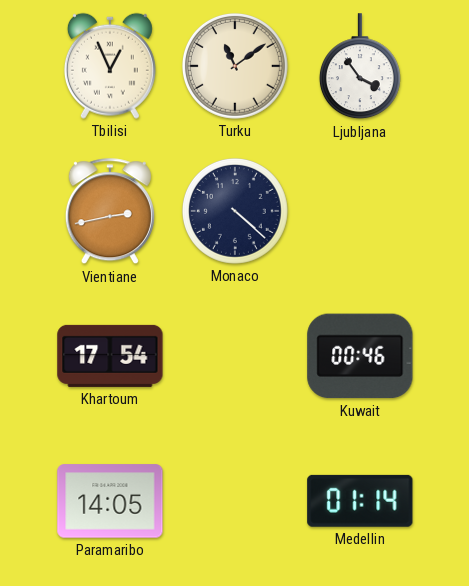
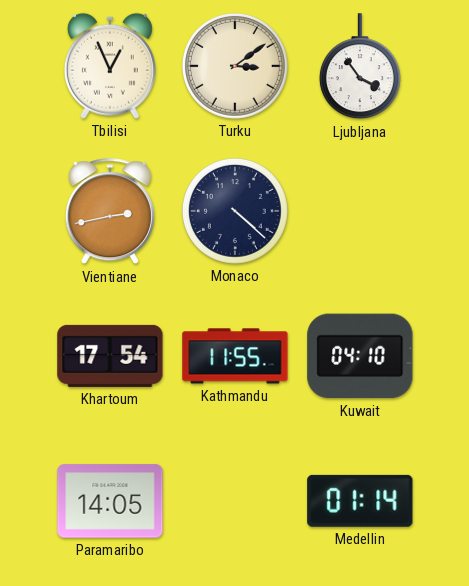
Turku: 11:09 -> 3:09
Kathmandu: none -> 11:55
Kuwait: 00:46 -> 04:10
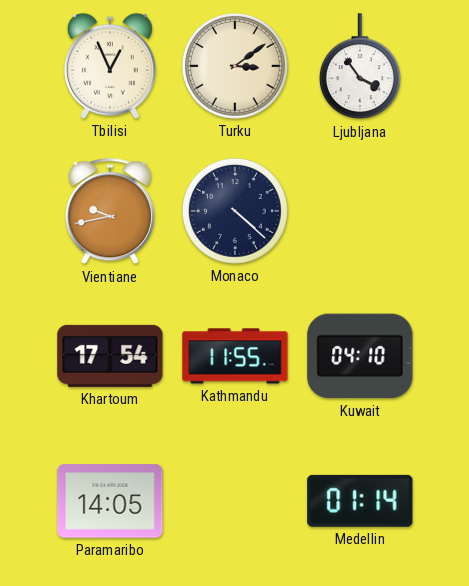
Vientiane: 2:43 -> 9:43
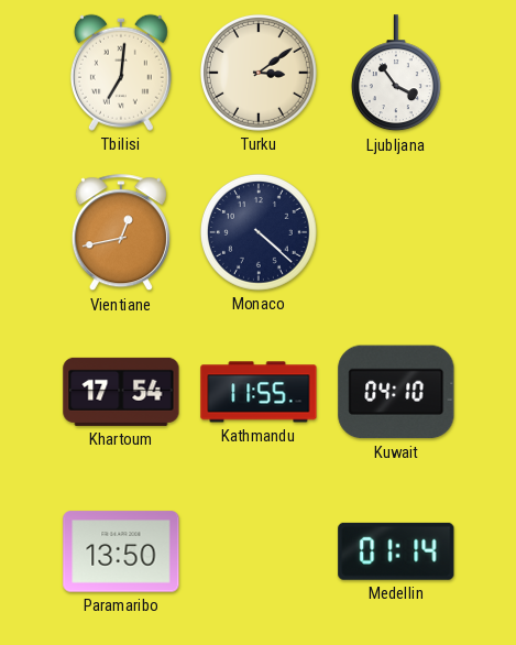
Tbilisi: 12:56 -> 7:01
Vientiane: 9:43 -> 12:43
Paramaribo: 14:05 -> 13:50
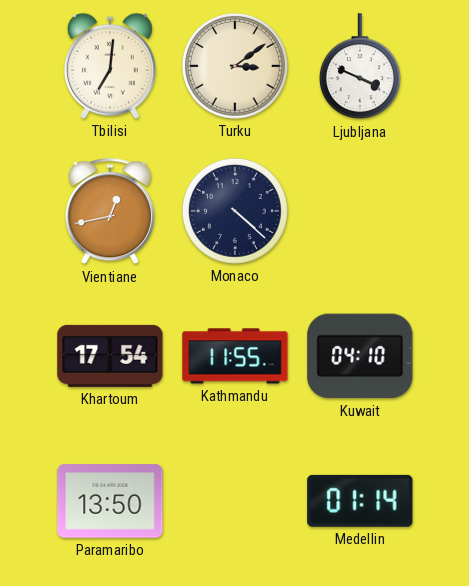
Ljubljana: 3:54 -> 3:49
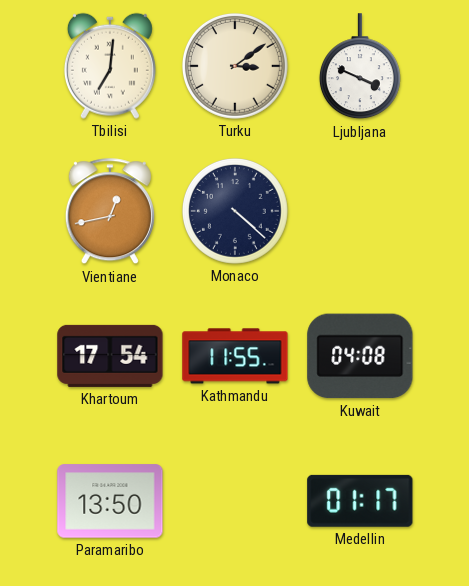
Kuwait: 04:10 -> 04:08
Medellin: 01:14 -> 01:17
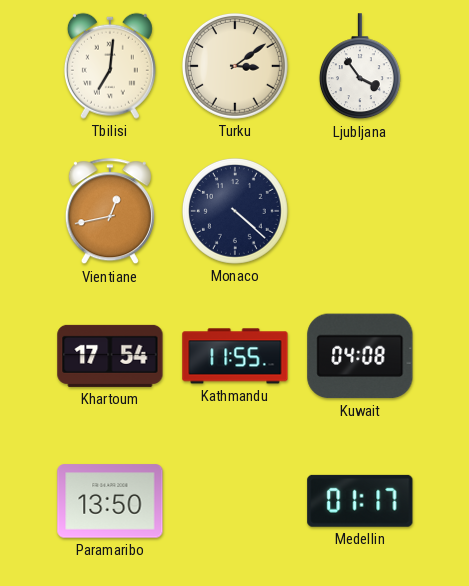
Ljubljana: 3:49 -> 3:54
